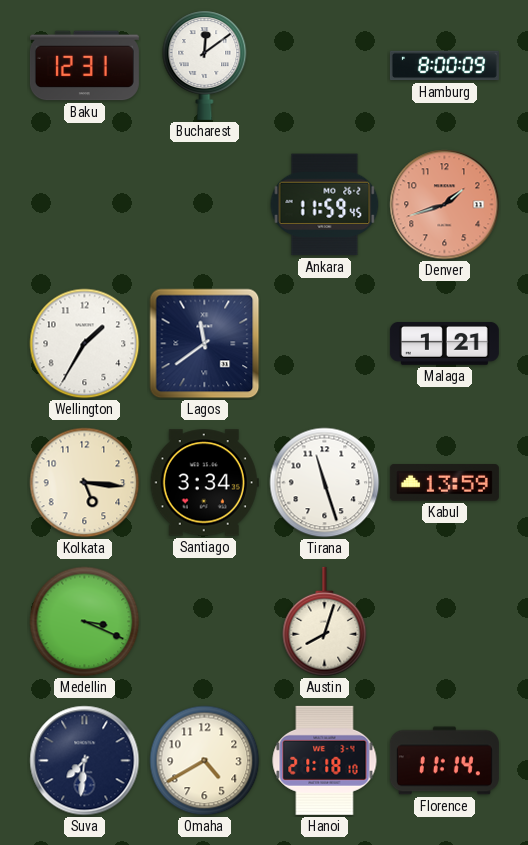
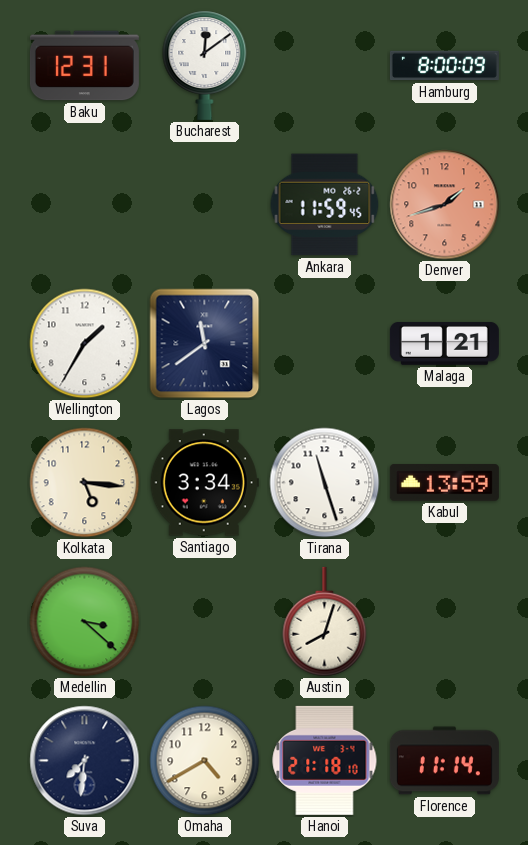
Medellin: 3:19 -> 3:22
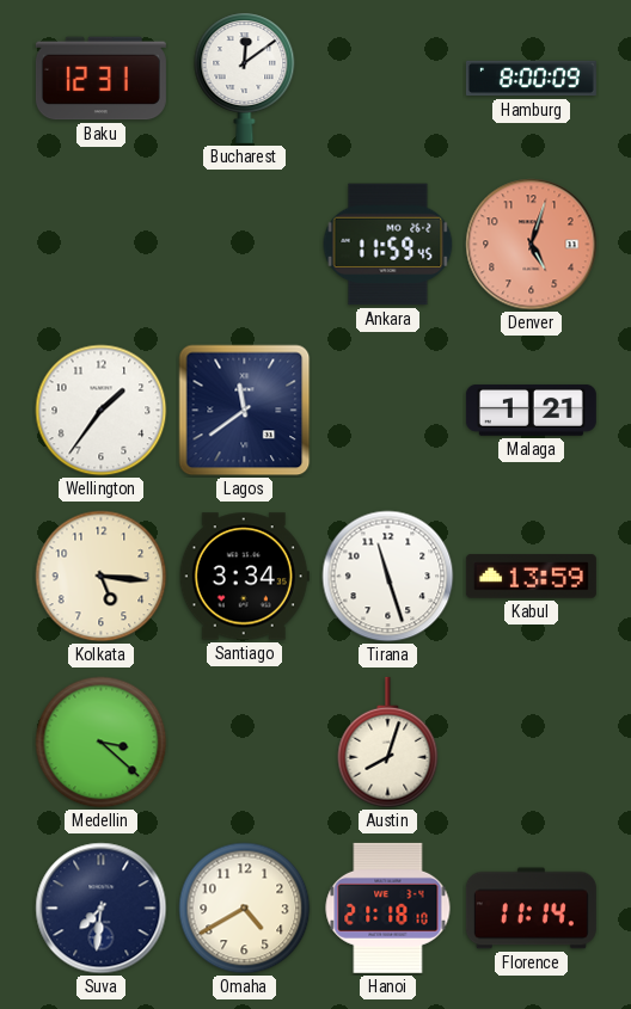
Denver: 1:42 -> 5:03
Wellington: 1:35 -> 1:36
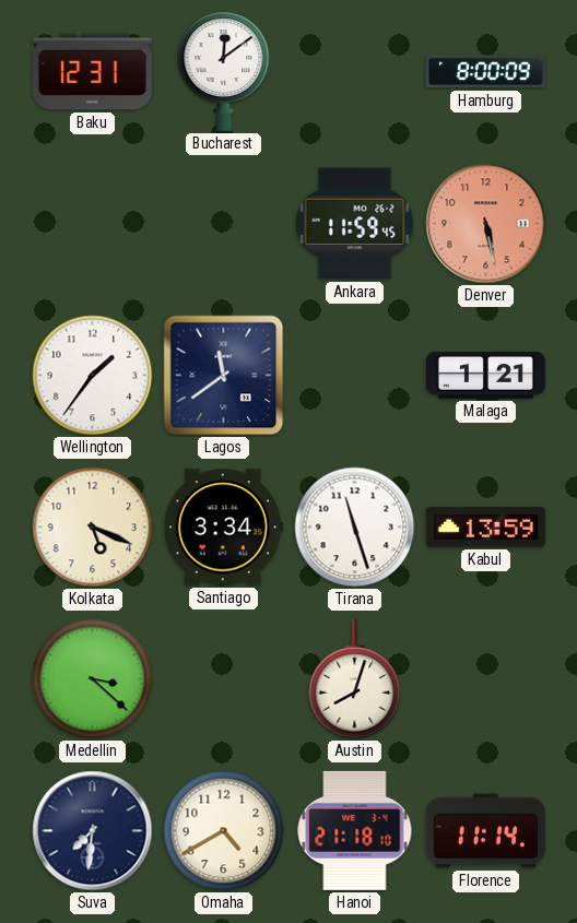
Denver: 5:03 -> 5:28
Kolkata: 5:16 -> 5:19
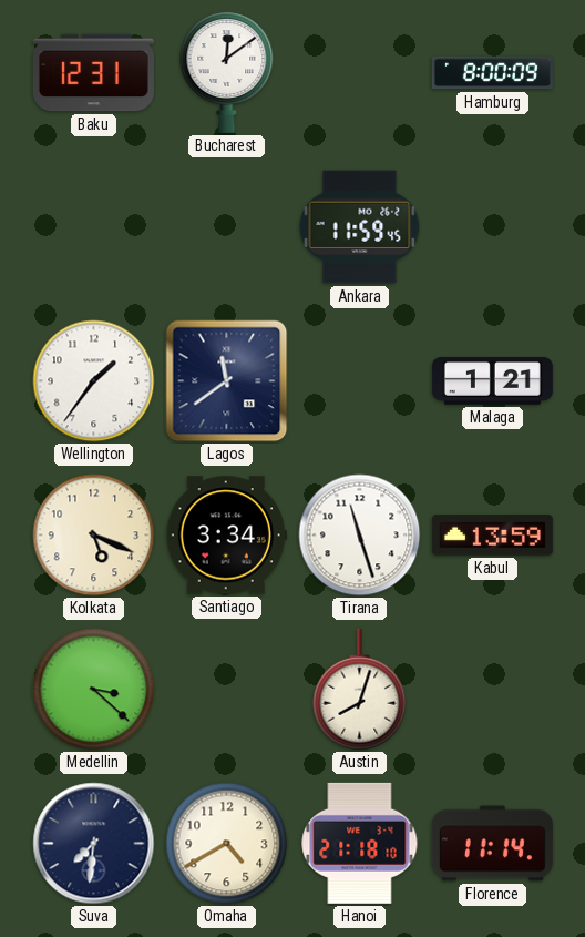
Denver: 5:28 -> none
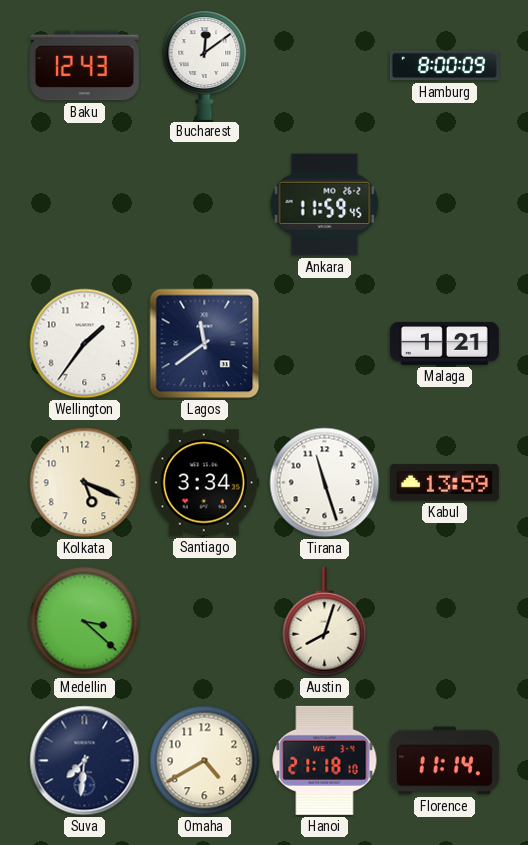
Baku: 12:31 -> 12:43
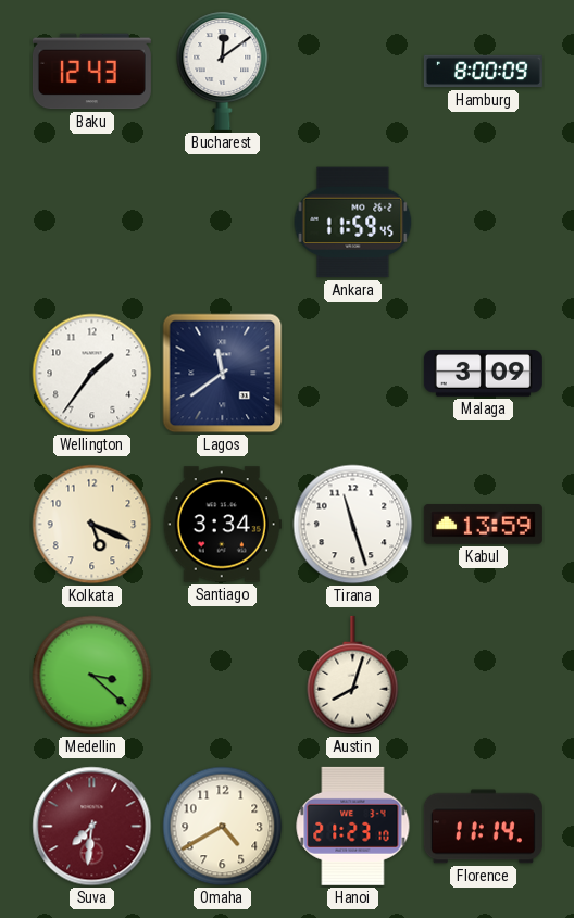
Malaga: 1:21 -> 3:09
Suva dial: navy -> burgundy
Hanoi: 21:18 -> 21:23
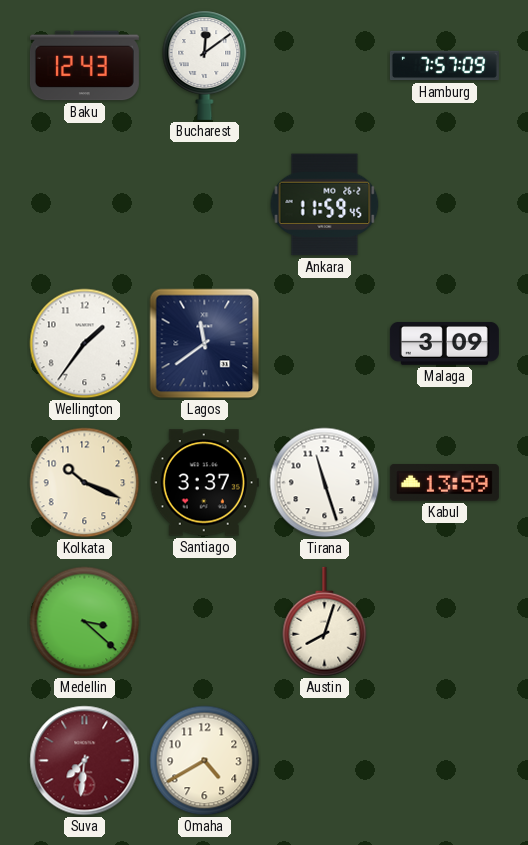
Hamburg: 8:00 -> 7:57
Kolkata: 5:19 -> 10:19
Santiago: 3:34 -> 3:37
Hanoi: 21:23 -> none
Florence: 11:14 -> none
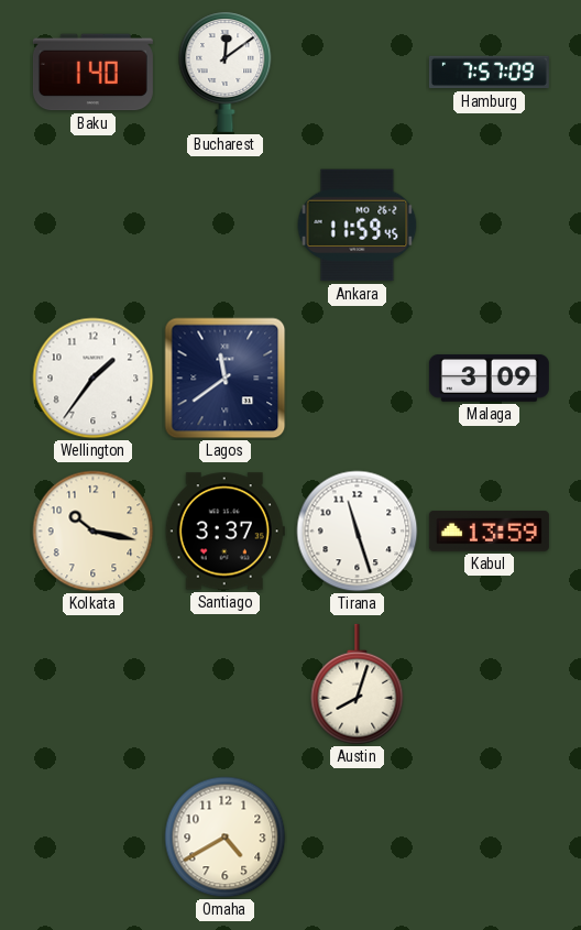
Baku: 12:43 -> 1:40
Kolkata: 10:19 -> 10:17
Medellin: 3:22 -> none
Suva: 7:31 -> none
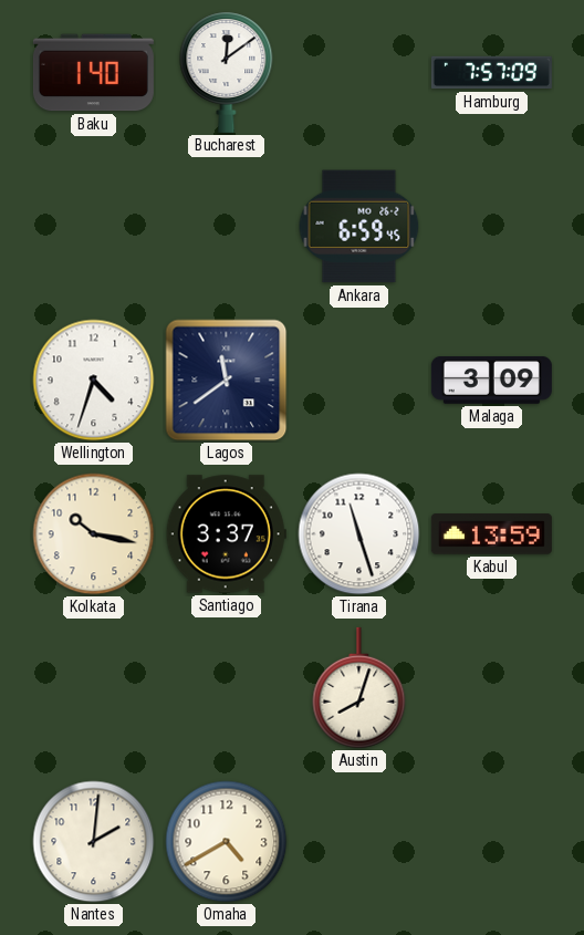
Ankara: 11:59 -> 6:59
Wellington: 1:36 -> 4:33
Nantes: none -> 2:01
